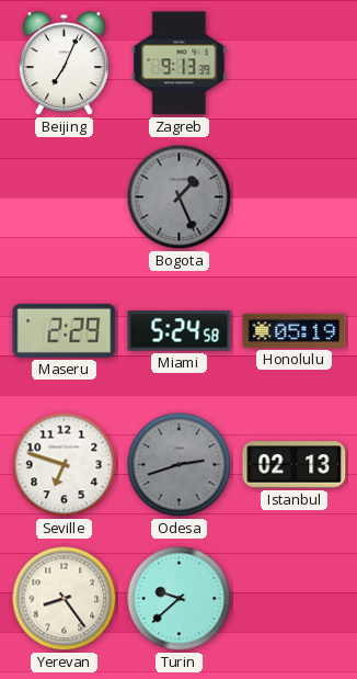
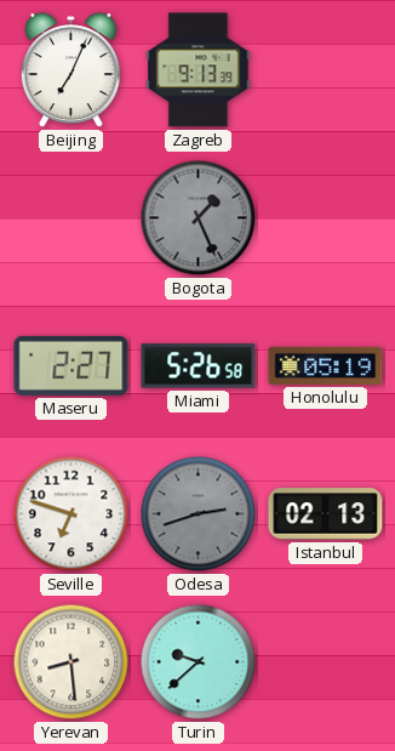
Maseru: 2:29 -> 2:27
Miami: 5:24 -> 5:26
Yerevan: 8:24 -> 8:29
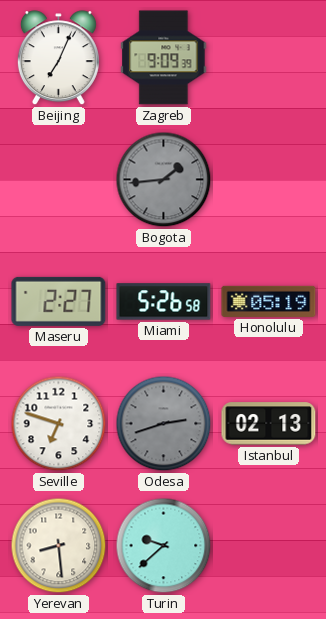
Zagreb: 9:13 -> 9:09
Bogota: 1:26 -> 1:44
